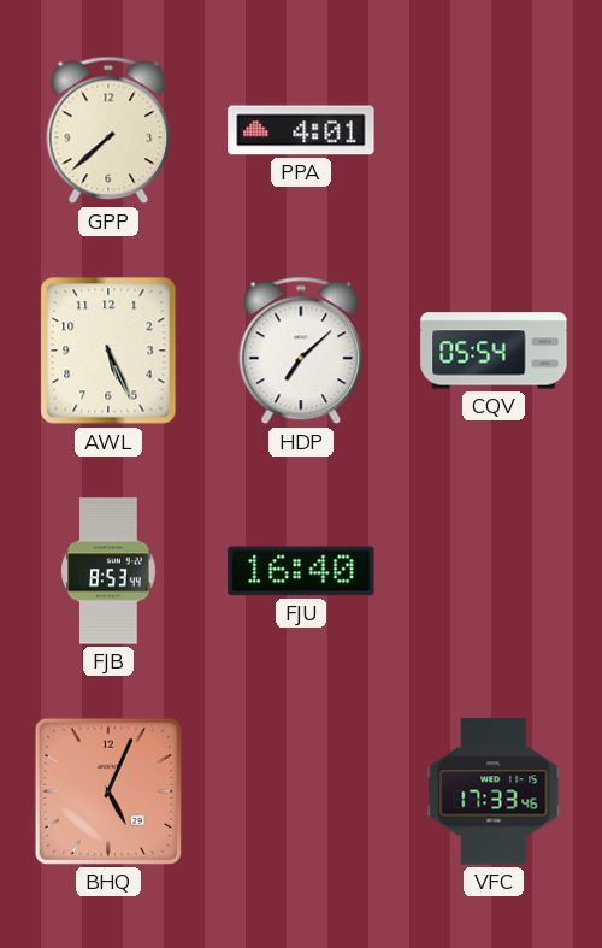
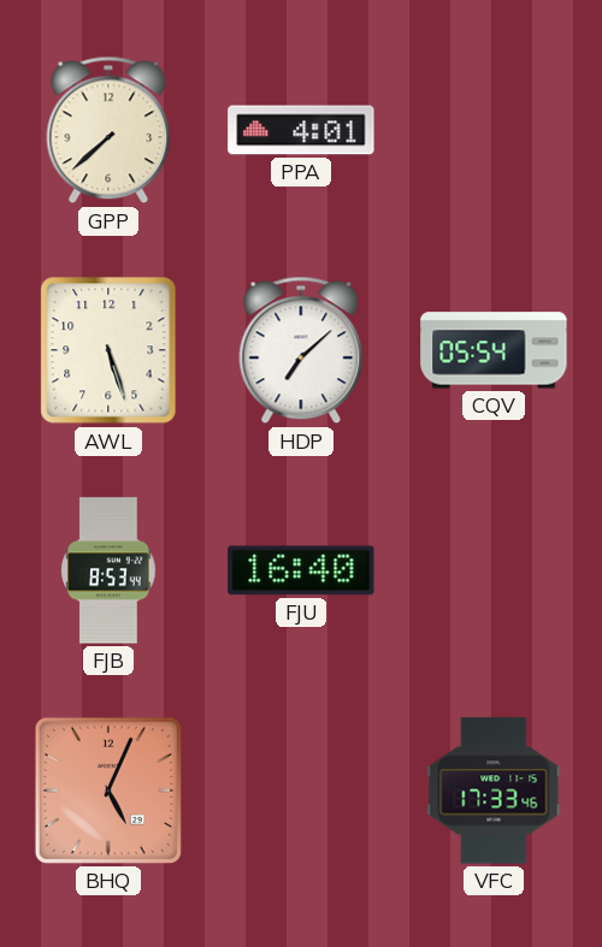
AWL: 5:26 -> 5:27
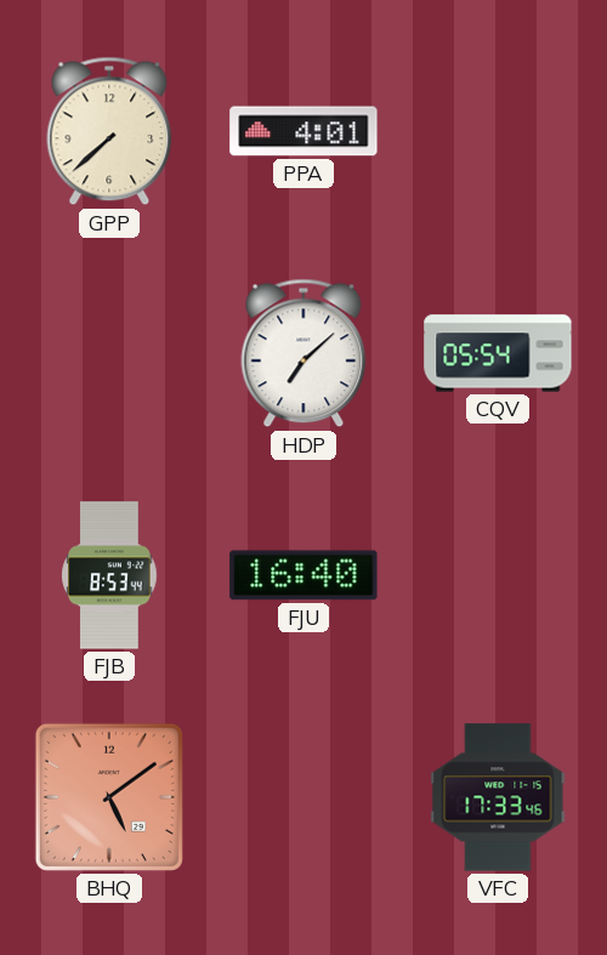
AWL: 5:27 -> none
BHQ: 5:04 -> 5:09
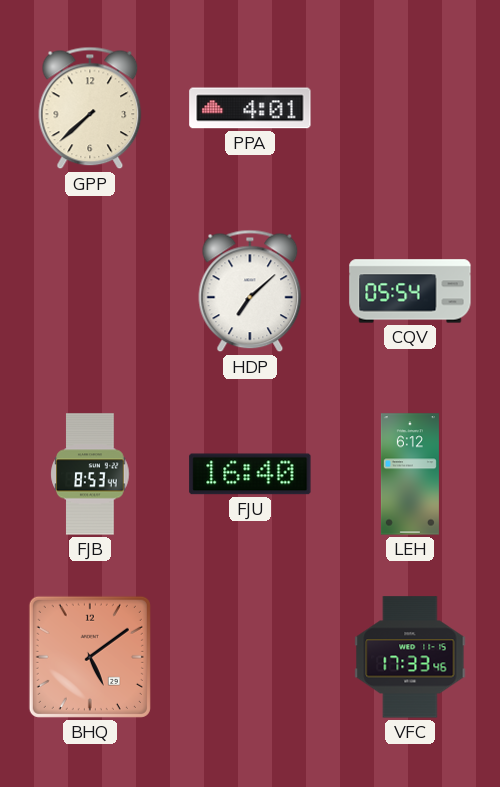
LEH: none -> 6:12
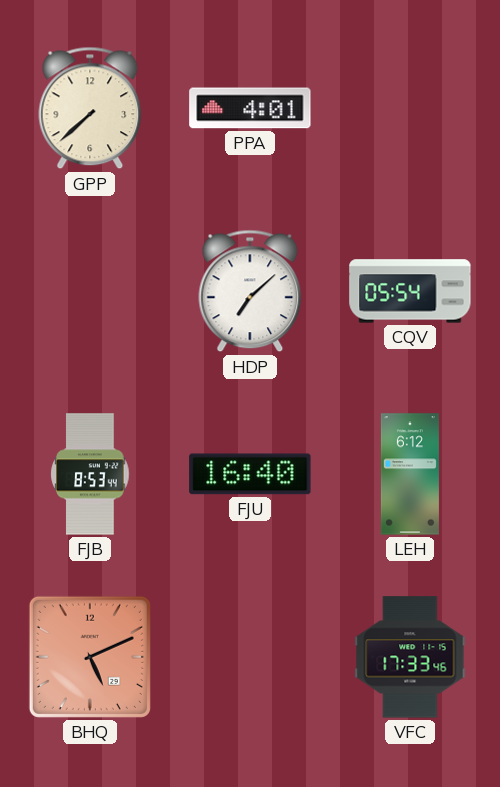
BHQ: 5:09 -> 5:11
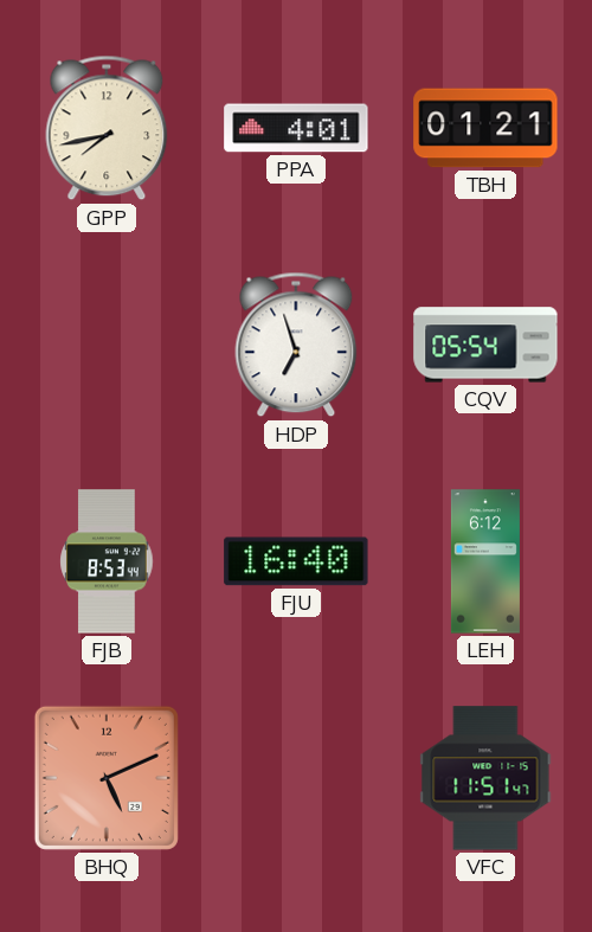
GPP: 7:38 -> 7:43
TBH: none -> 01:21
HDP: 7:08 -> 6:57
VFC: 17:33 -> 11:51
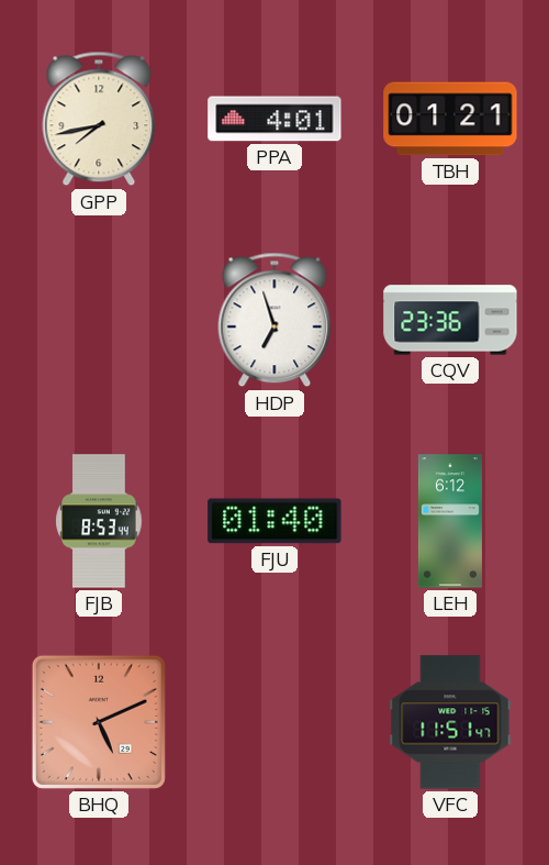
CQV: 05:54 -> 23:36
FJU: 16:40 -> 01:40
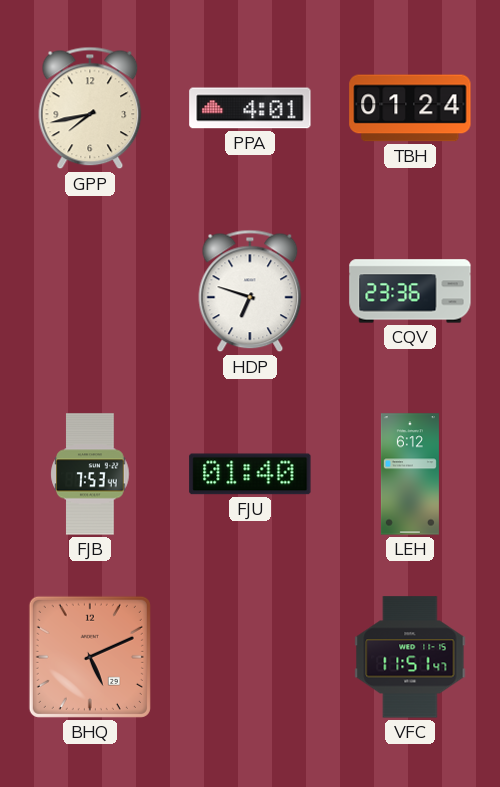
TBH: 01:21 -> 01:24
HDP: 6:57 -> 6:48
FJB: 8:53 -> 7:53
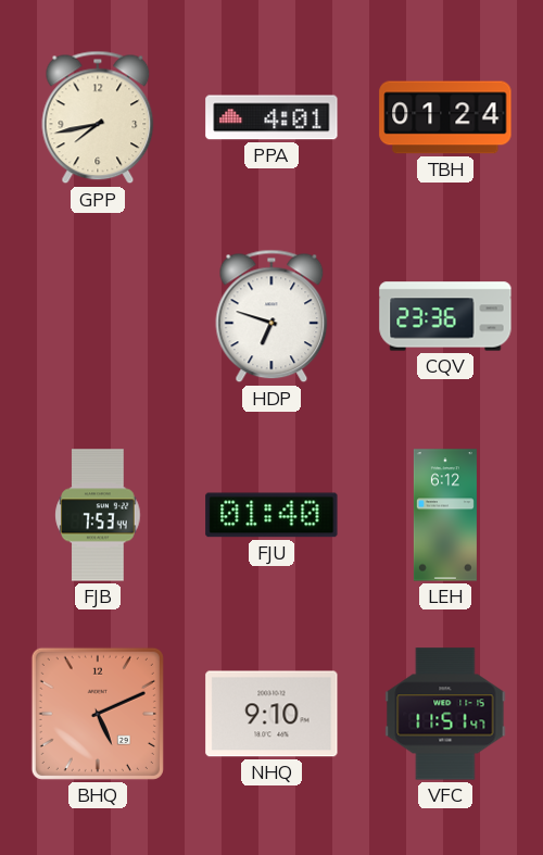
NHQ: none -> 9:10
